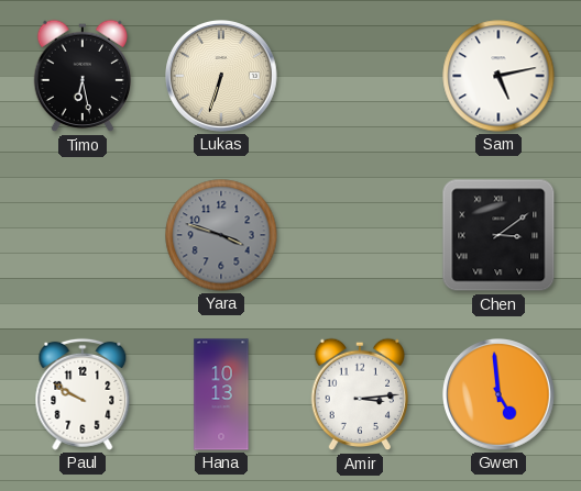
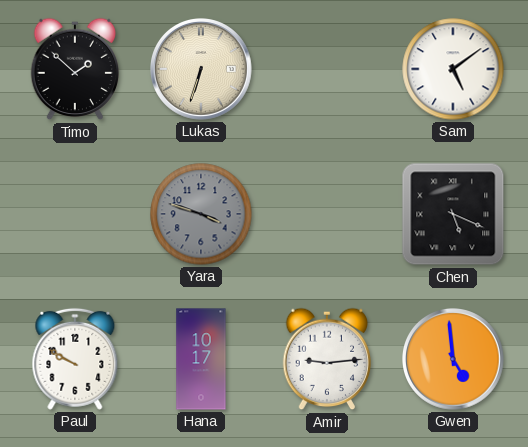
Timo: 6:28 -> 1:52
Sam: 5:13 -> 5:09
Chen: 3:09 -> 5:19
Hana: 10:13 -> 10:17
Amir: 3:14 -> 9:14
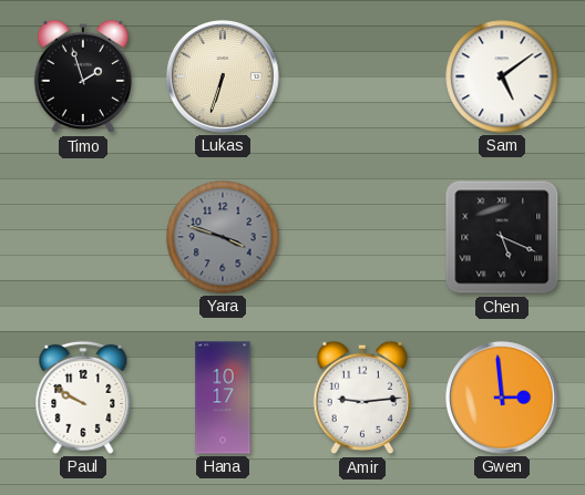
Timo: 1:52 -> 1:57
Gwen: 4:59 -> 2:59
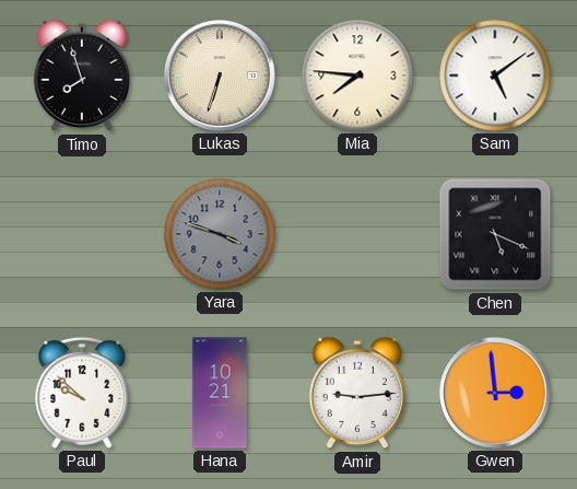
Timo: 1:57 -> 7:57
Mia: none -> 7:46
Paul: 9:50 -> 9:52
Hana: 10:17 -> 10:21
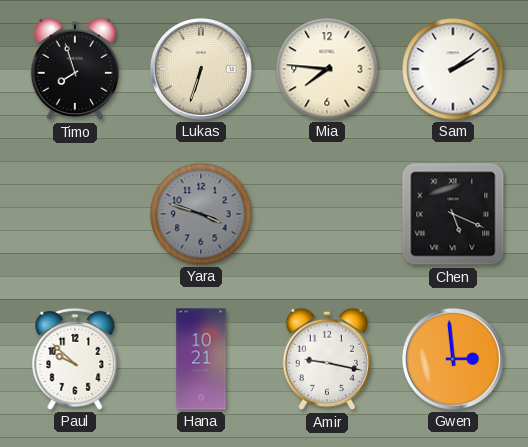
Sam: 5:09 -> 2:09
Amir: 9:14 -> 9:17
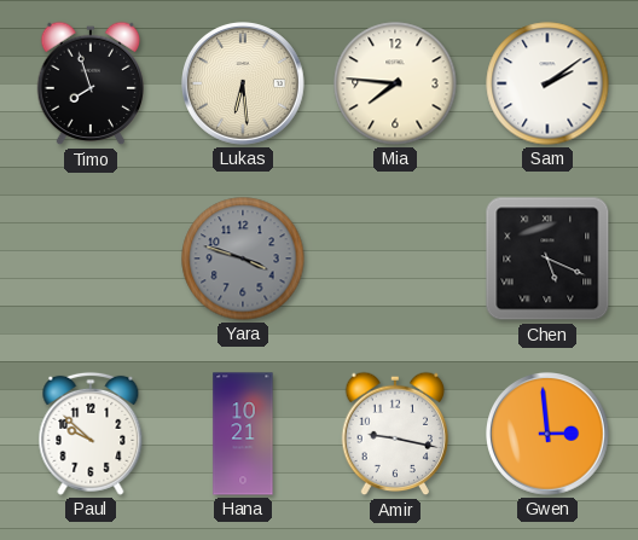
Lukas: 6:33 -> 6:29
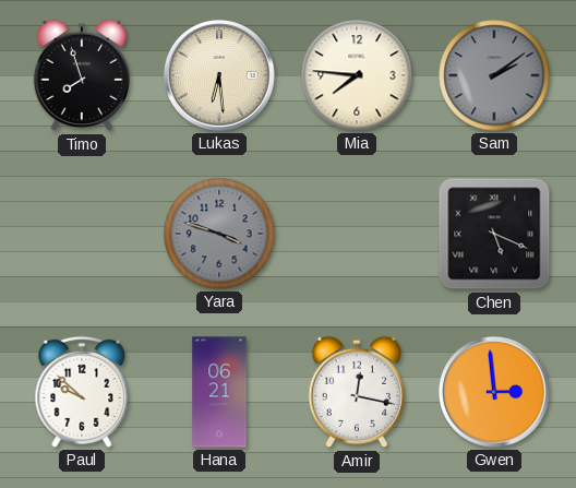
Sam dial: white -> grey
Hana: 10:21 -> 06:21
Amir: 9:17 -> 12:17
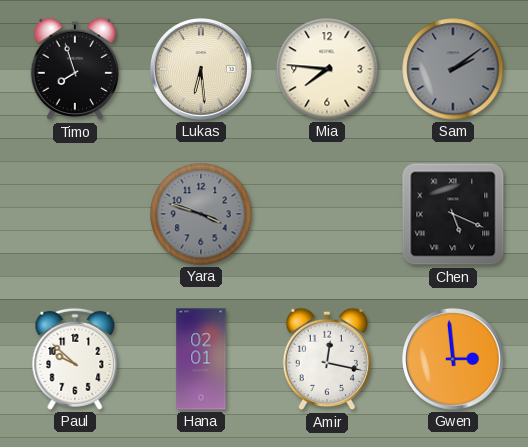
Hana: 06:21 -> 02:01
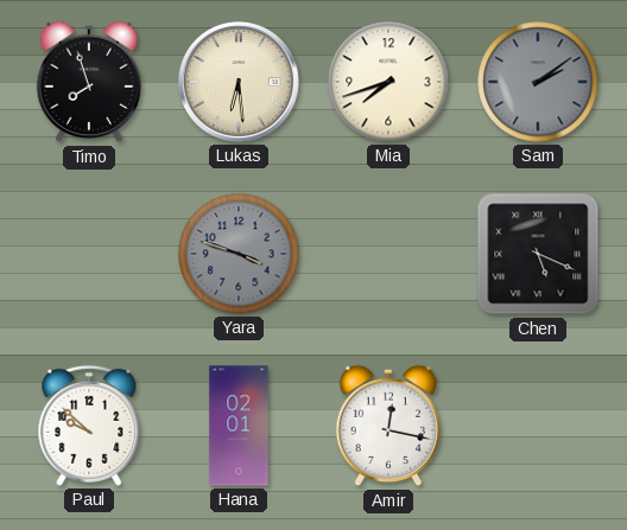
Mia: 7:46 -> 7:42
Gwen: 2:59 -> none
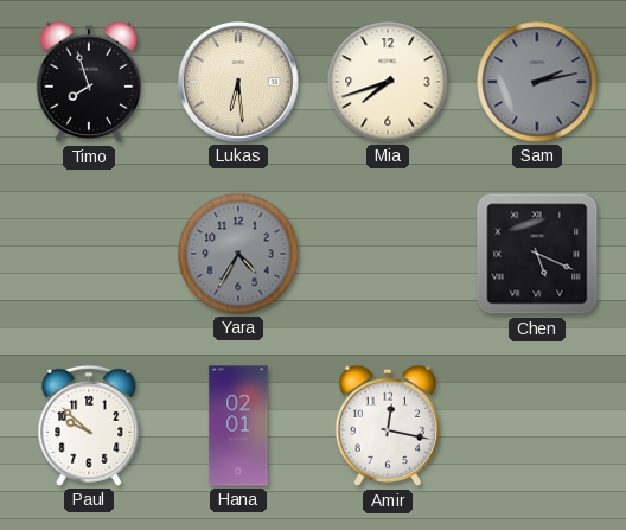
Sam: 2:09 -> 2:13
Yara: 3:48 -> 4:35
